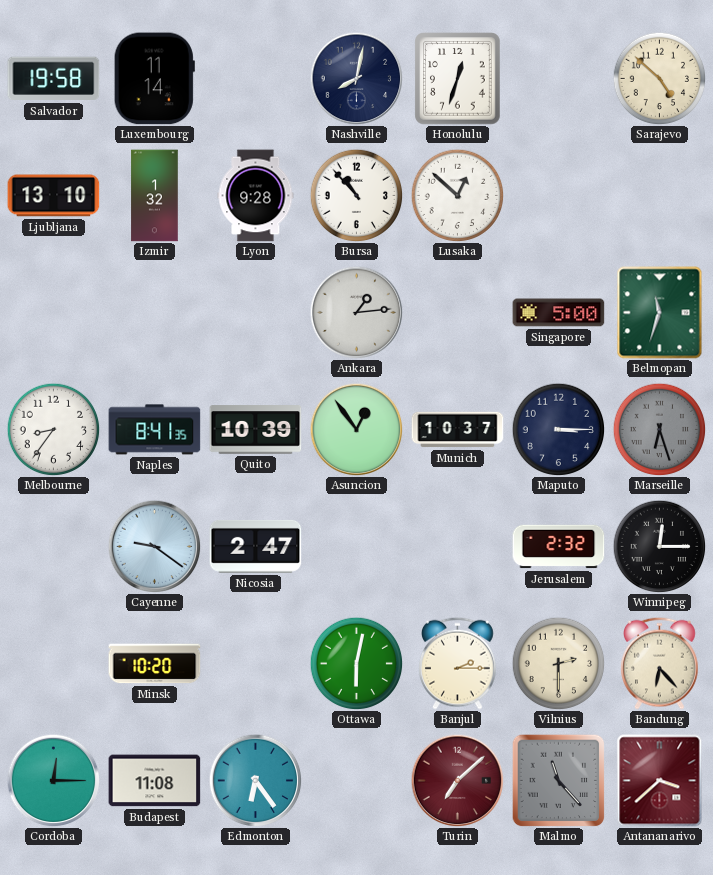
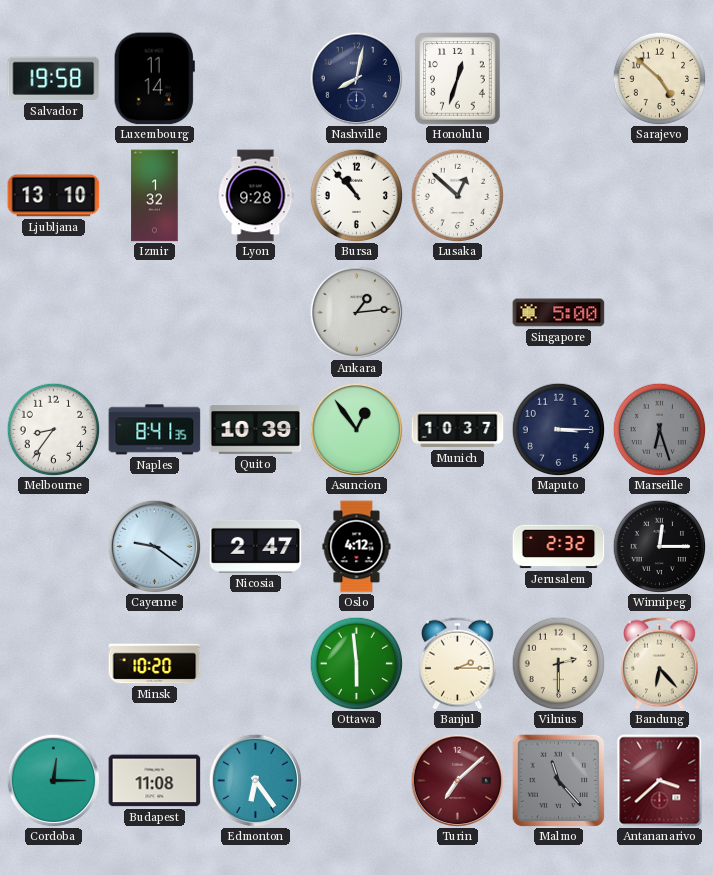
Belmopan: 11:33 -> none
Oslo: none -> 4:12
Ottawa: 6:02 -> 5:59
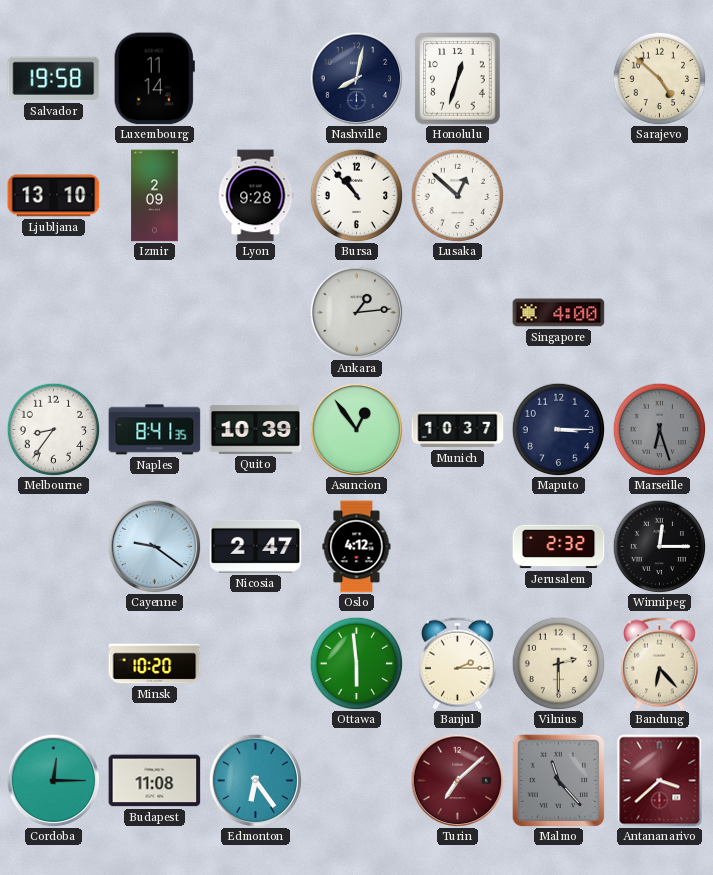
Izmir: 1:32 -> 2:09
Singapore: 5:00 -> 4:00
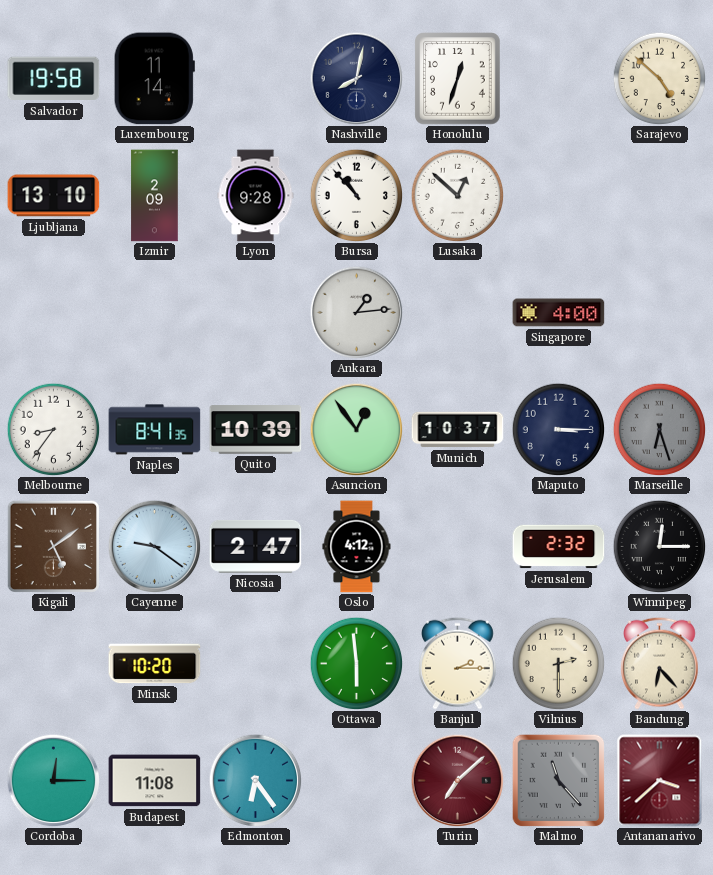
Kigali: none -> 5:09
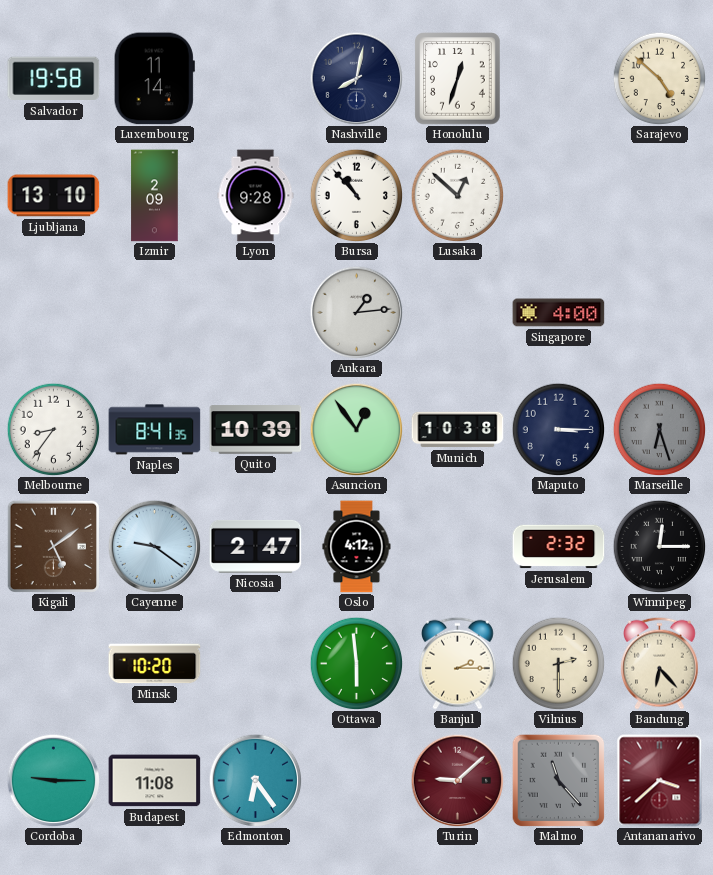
Munich: 10:37 -> 10:38
Cordoba: 12:15 -> 9:15
Turin: 7:08 -> 9:08
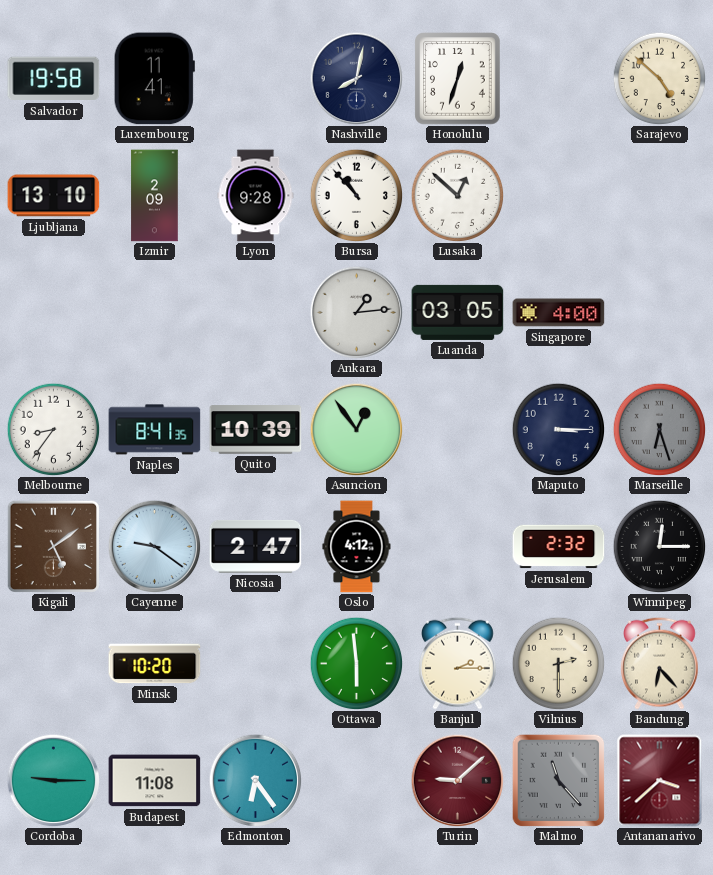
Luxembourg: 11:14 -> 11:41
Luanda: none -> 03:05
Munich: 10:38 -> none
